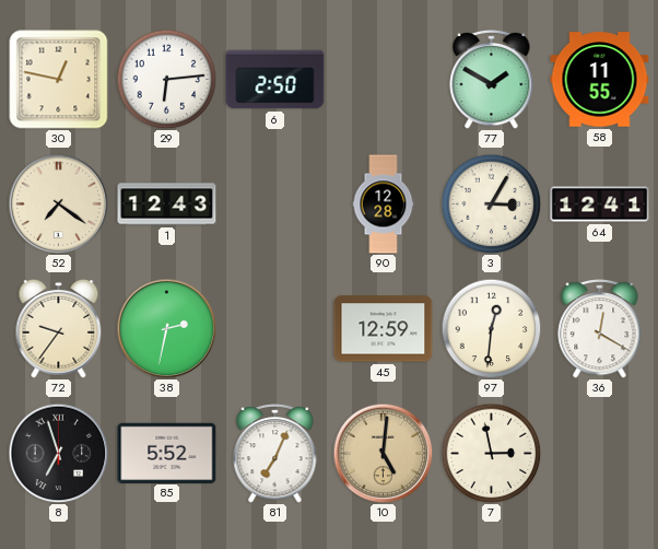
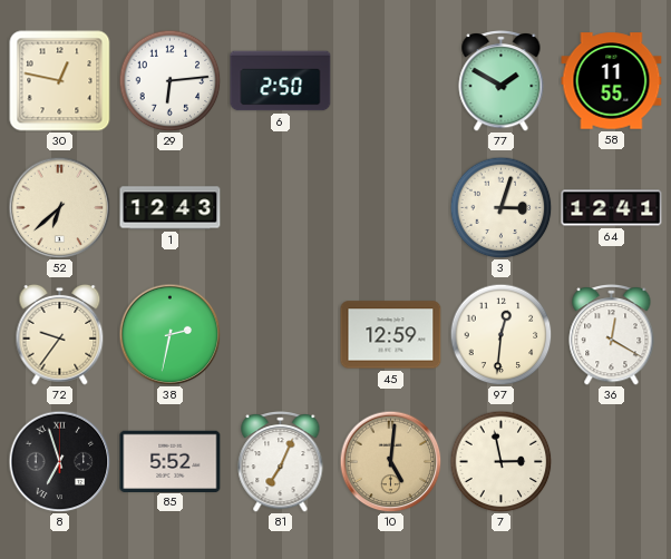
52: 7:21 -> 6:38
90: 12:28 -> none
3: 3:05 -> 3:03
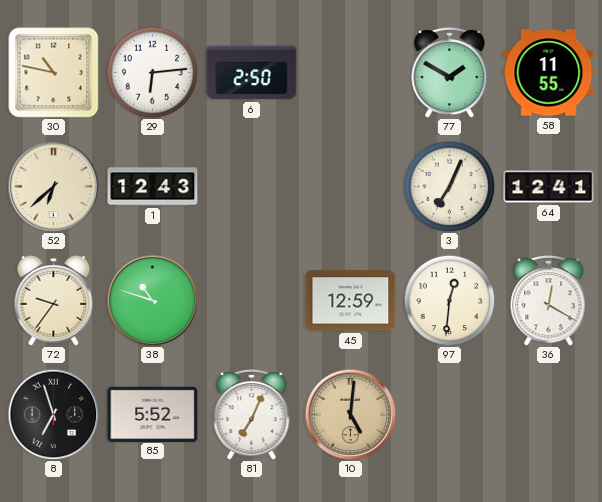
30: 12:47 -> 10:47
3: 3:03 -> 7:04
38: 2:32 -> 10:48
7: 2:58 -> none
